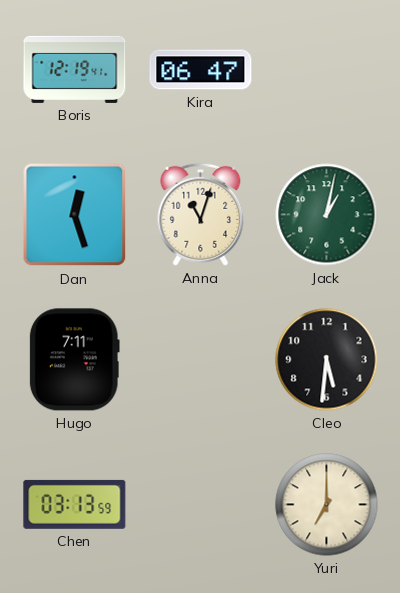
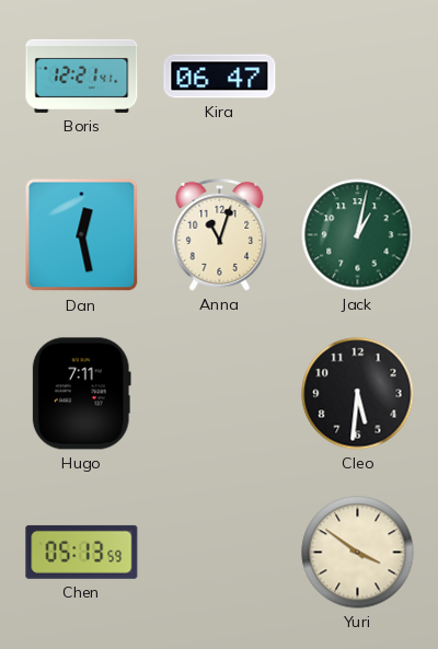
Boris: 12:19 -> 12:21
Dan: 12:27 -> 12:28
Chen: 03:13 -> 05:13
Yuri: 7:00 -> 3:51
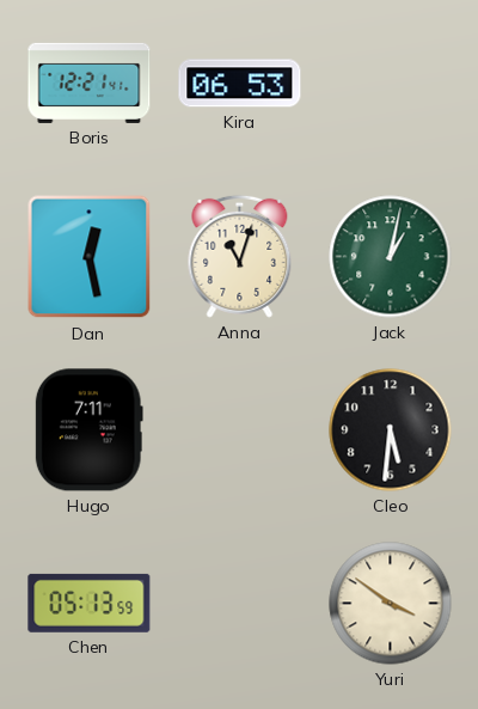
Kira: 06:47 -> 06:53
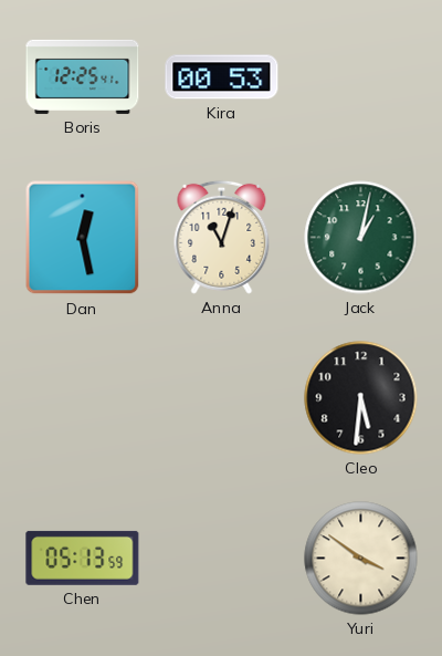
Boris: 12:21 -> 12:25
Kira: 06:53 -> 00:53
Hugo: 7:11 -> none
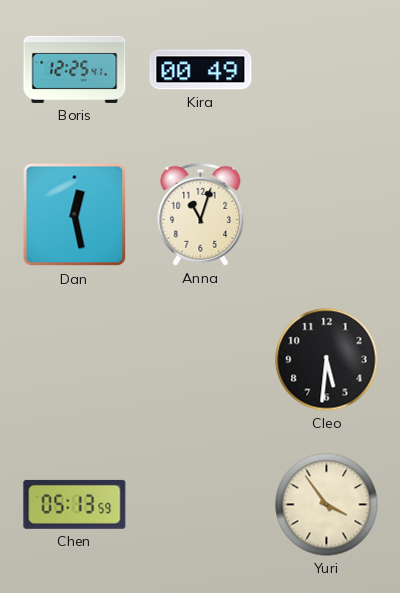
Kira: 00:53 -> 00:49
Jack: 1:02 -> none
Yuri: 3:51 -> 3:54
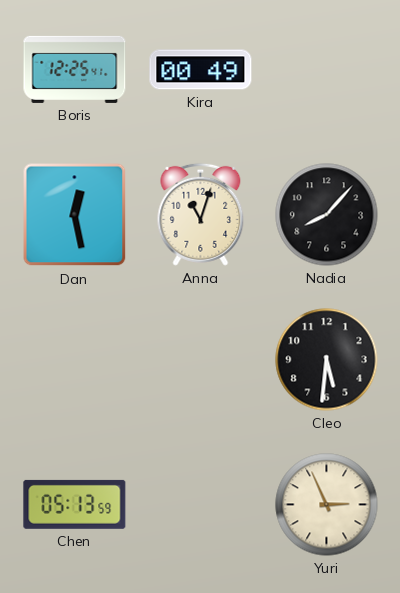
Nadia: none -> 8:07
Yuri: 3:54 -> 2:56
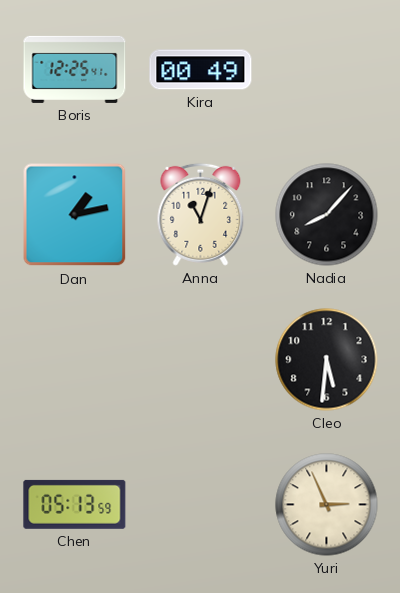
Dan: 12:28 -> 1:13
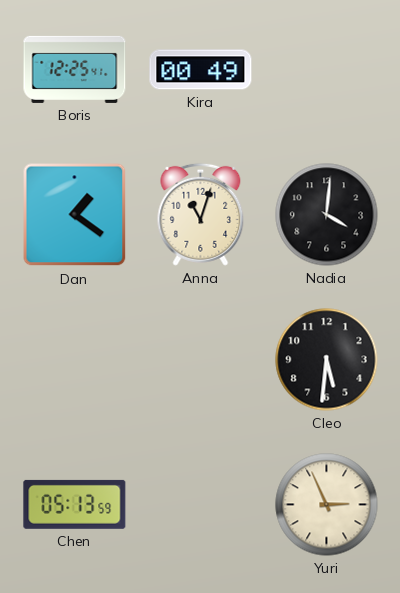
Dan: 1:13 -> 1:21
Nadia: 8:07 -> 4:01
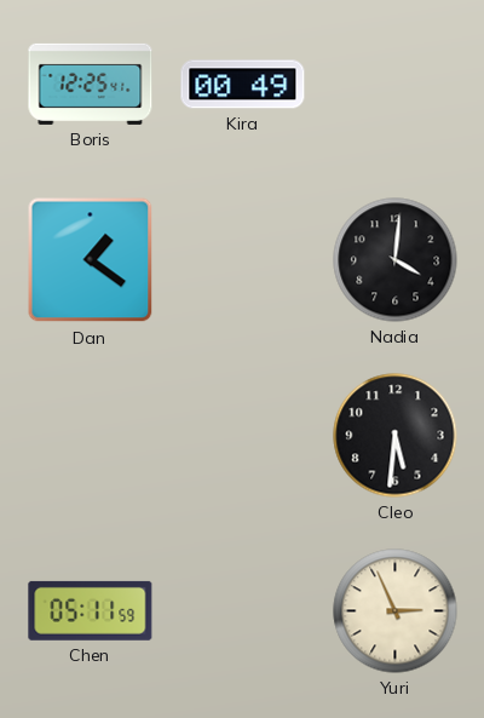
Anna: 11:03 -> none
Chen: 05:13 -> 05:11
